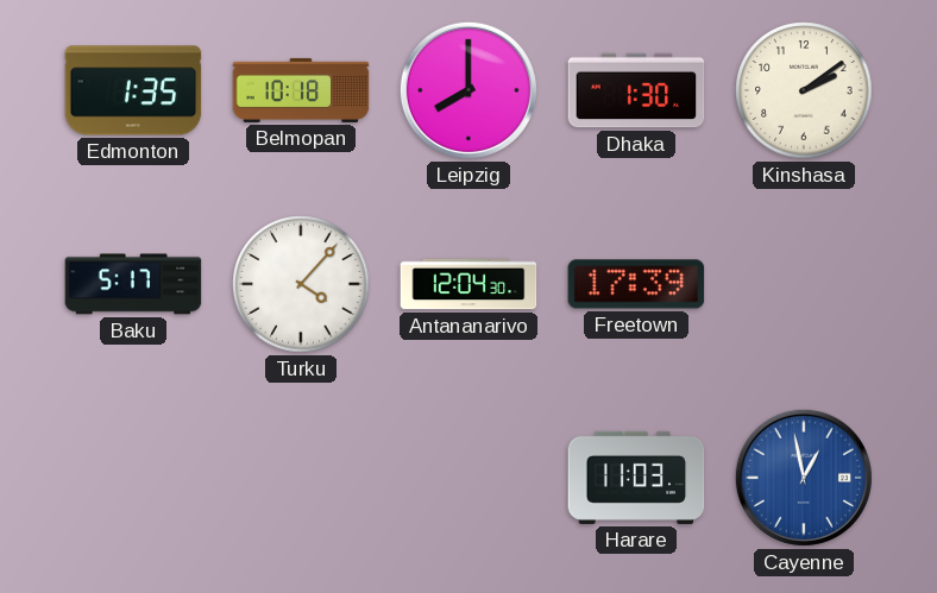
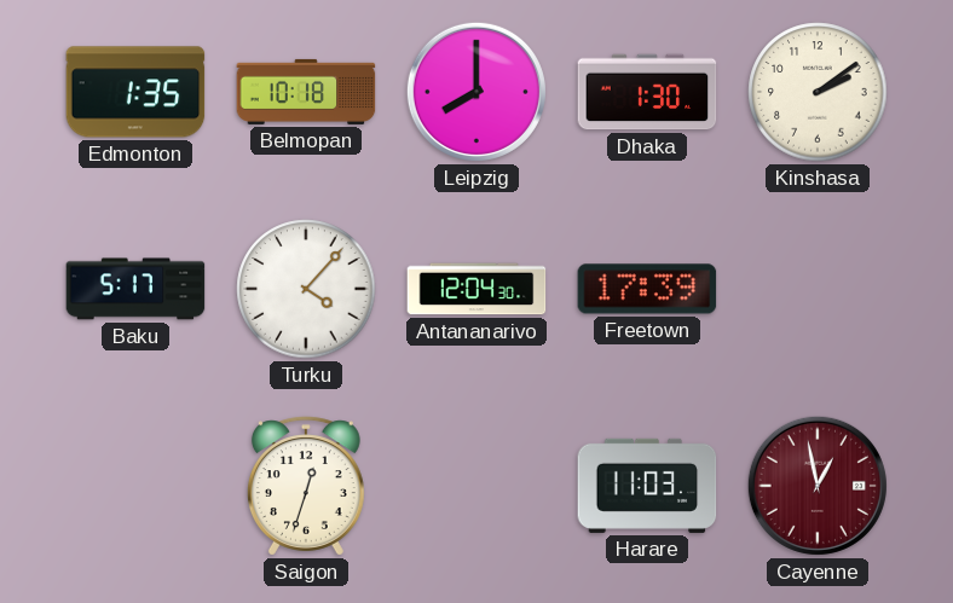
Saigon: none -> 12:33
Cayenne dial: blue -> burgundy
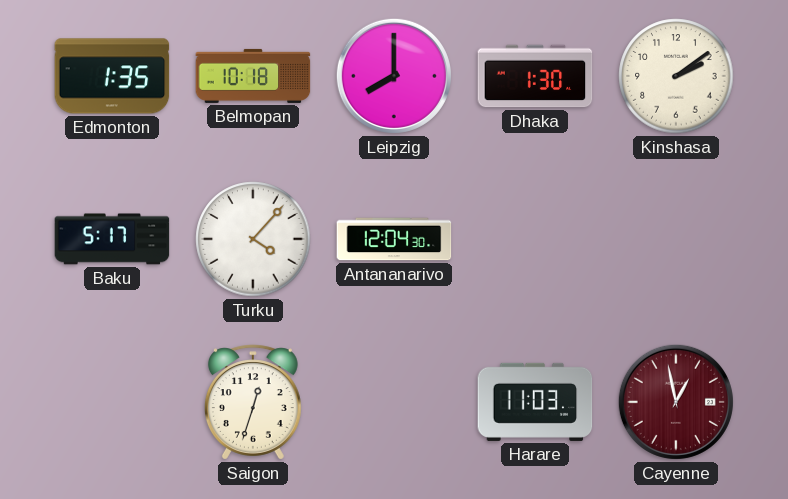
Freetown: 17:39 -> none
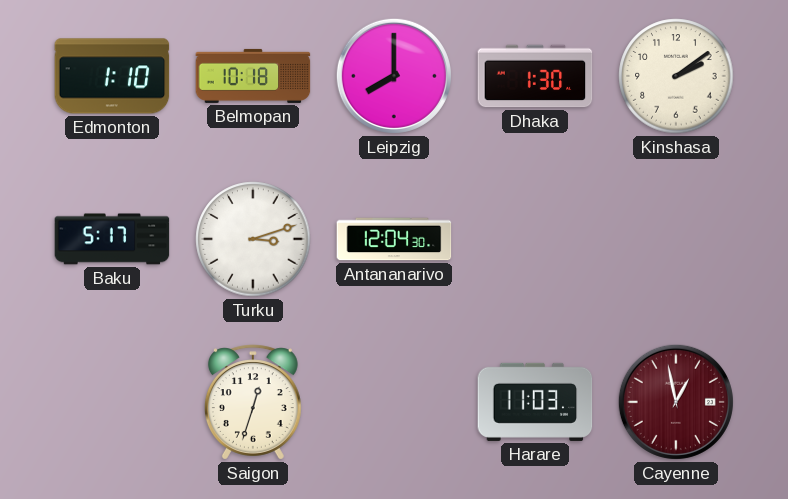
Edmonton: 1:35 -> 1:10
Turku: 4:07 -> 3:12
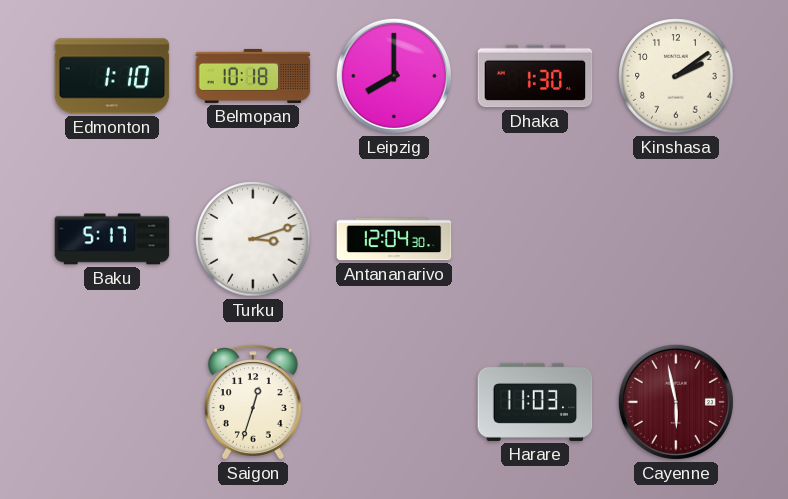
Cayenne: 12:58 -> 5:58
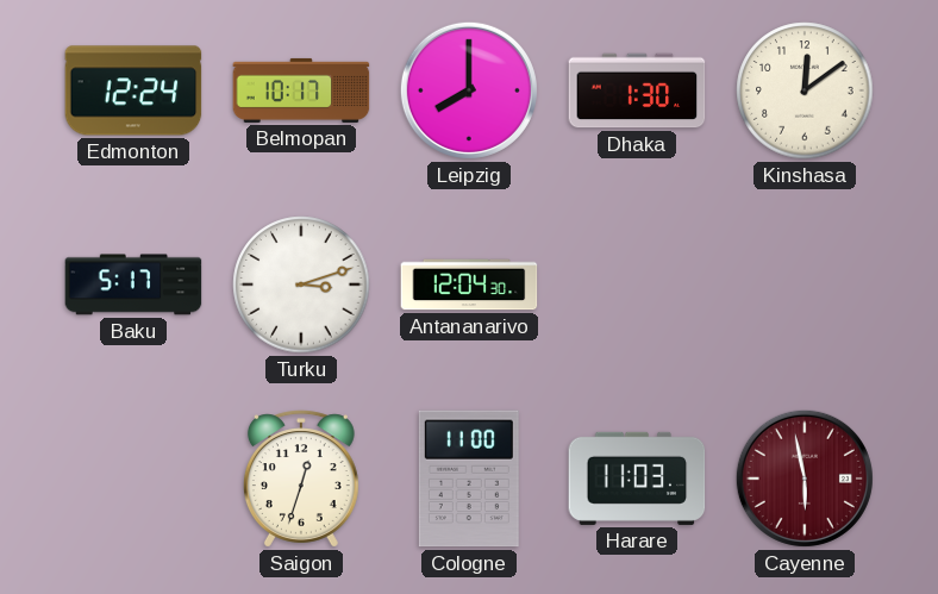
Edmonton: 1:10 -> 12:24
Belmopan: 10:18 -> 10:17
Kinshasa: 2:09 -> 12:09
Cologne: none -> 11:00
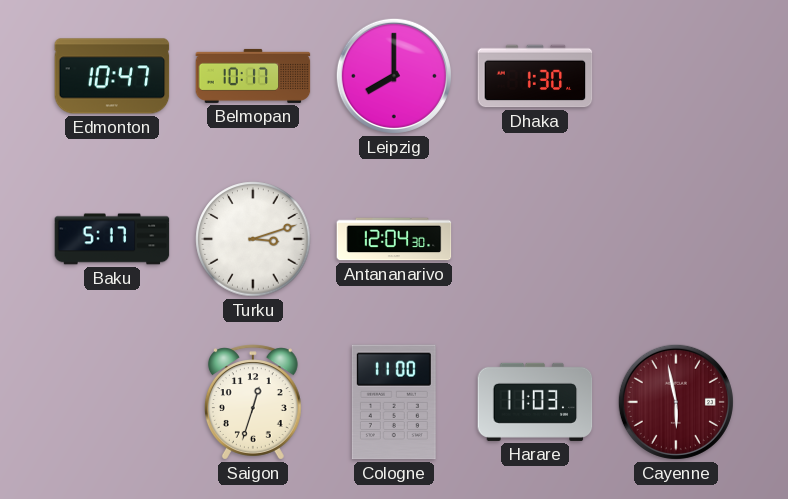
Edmonton: 12:24 -> 10:47
Kinshasa: 12:09 -> none
